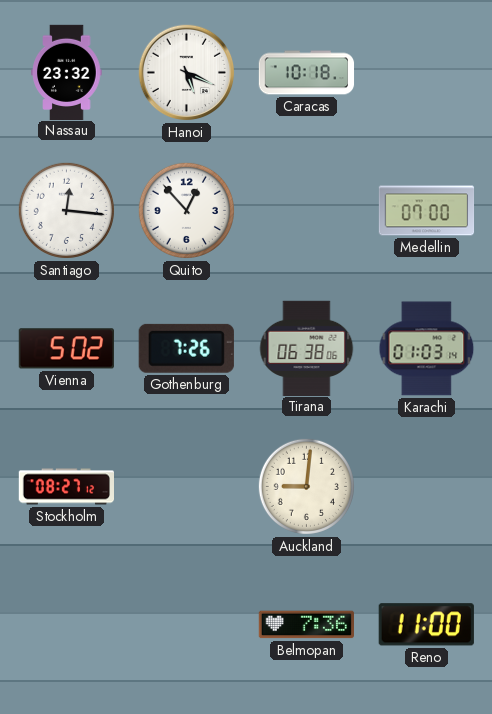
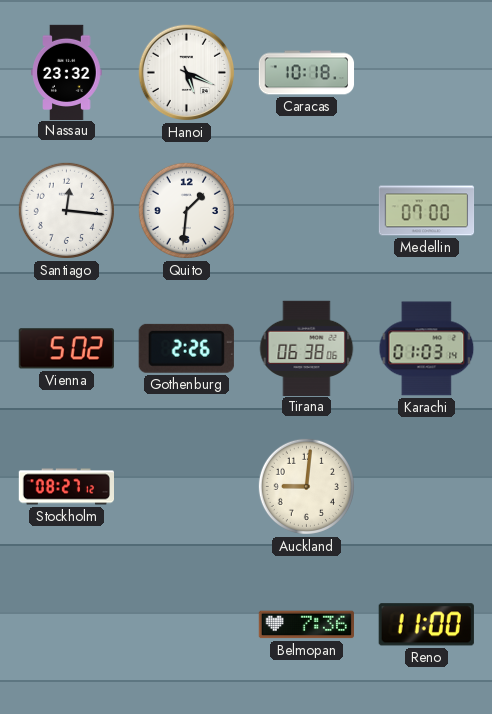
Quito: 12:53 -> 1:31
Gothenburg: 7:26 -> 2:26
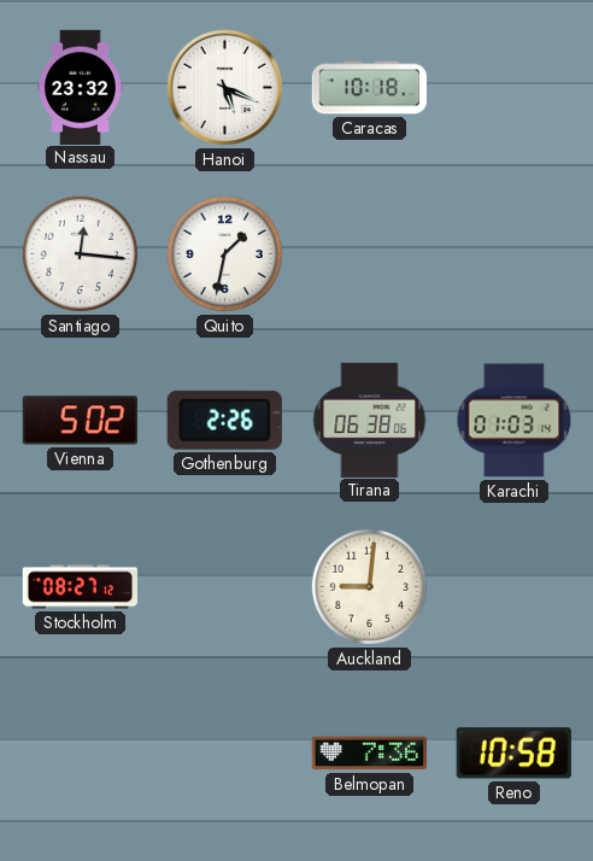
Quito: 1:31 -> 1:32
Medellin: 07:00 -> none
Reno: 11:00 -> 10:58
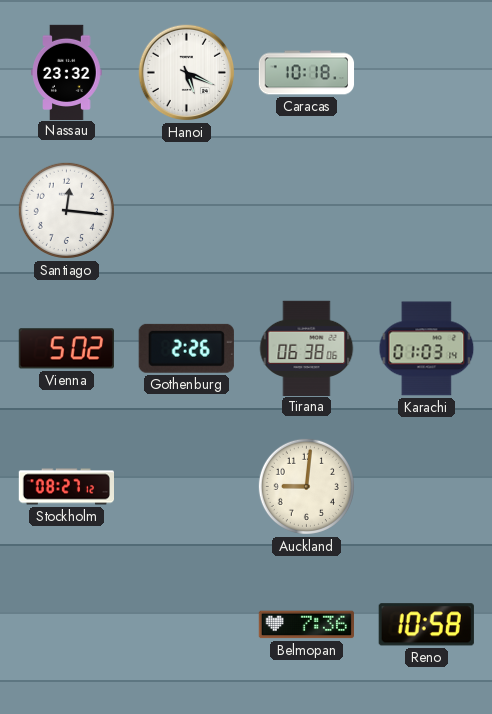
Quito: 1:32 -> none
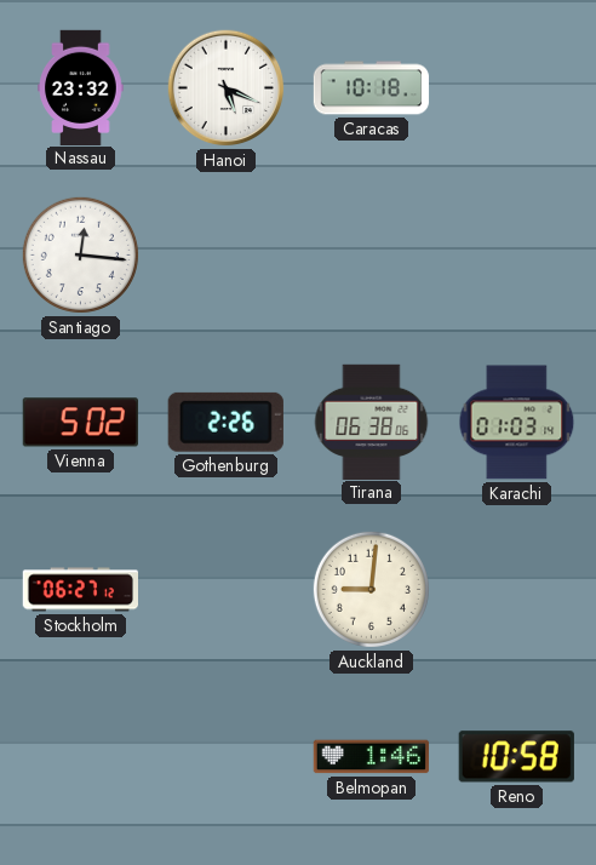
Stockholm: 08:27 -> 06:27
Belmopan: 7:36 -> 1:46
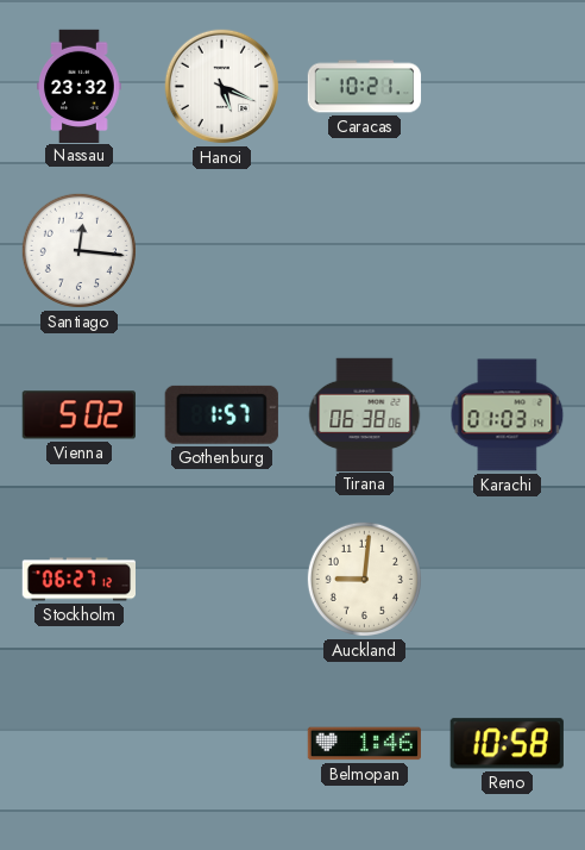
Caracas: 10:18 -> 10:21
Gothenburg: 2:26 -> 1:57
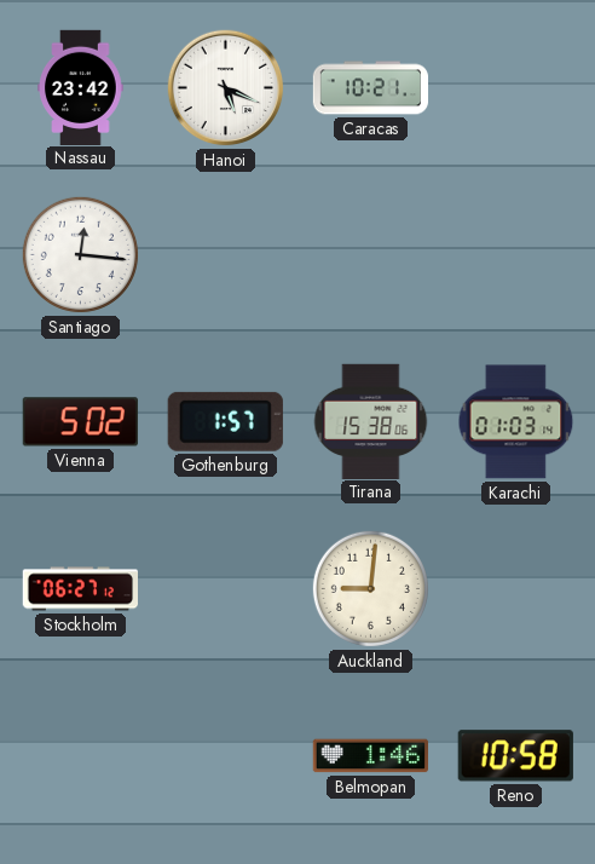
Nassau: 23:32 -> 23:42
Tirana: 06:38 -> 15:38
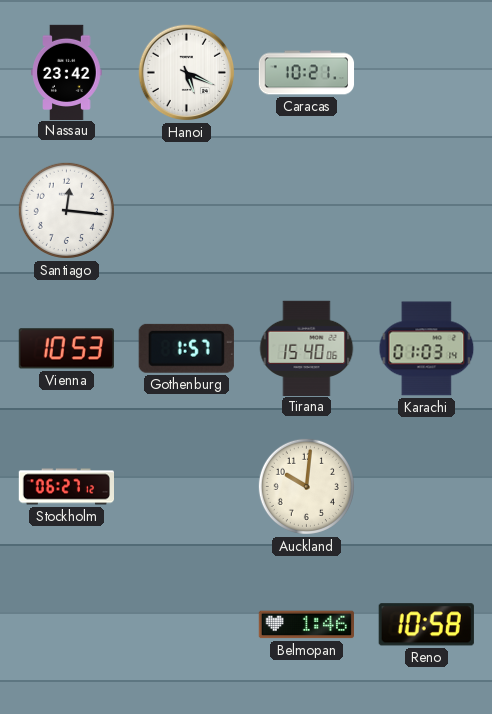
Vienna: 5:02 -> 10:53
Tirana: 15:38 -> 15:40
Auckland: 9:01 -> 10:01
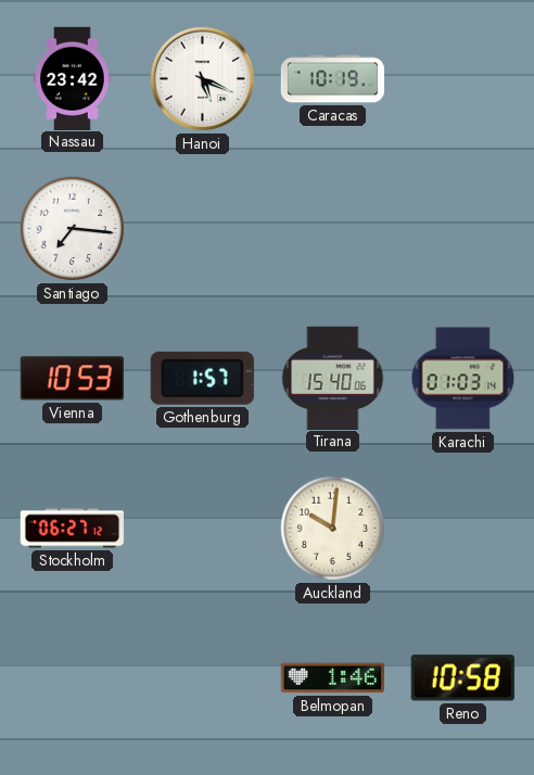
Caracas: 10:21 -> 10:19
Santiago: 12:16 -> 7:16
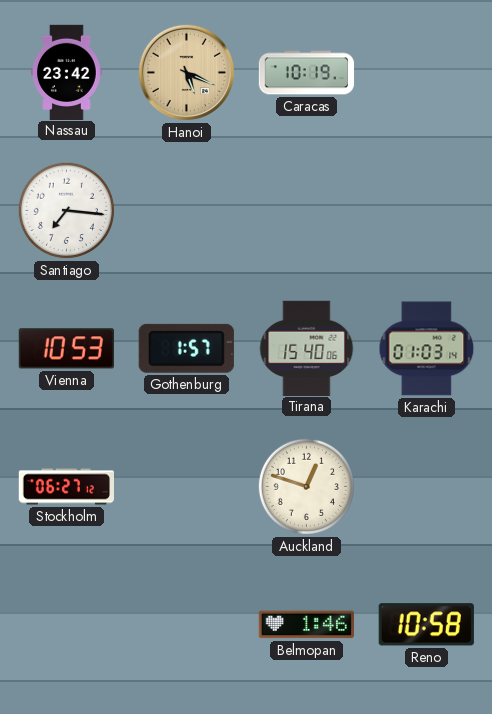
Hanoi dial: white -> champagne
Auckland: 10:01 -> 12:48
